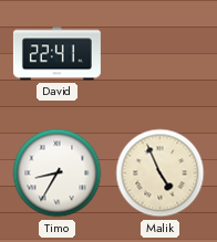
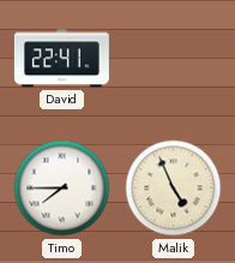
Timo: 8:35 -> 7:45
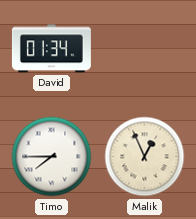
David: 22:41 -> 01:34
Malik: 4:56 -> 12:56
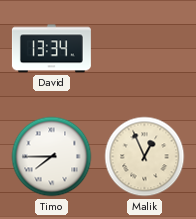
David: 01:34 -> 13:34
